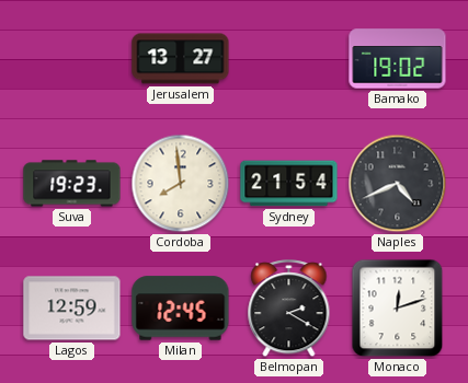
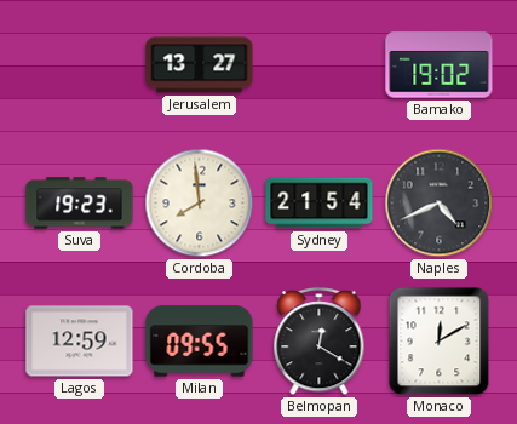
Milan: 12:45 -> 09:55
Belmopan: 2:20 -> 12:20
Monaco: 12:12 -> 12:10
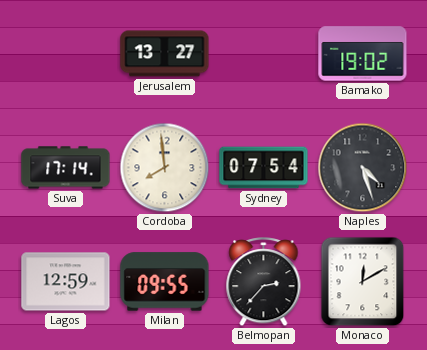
Suva: 19:23 -> 17:14
Sydney: 21:54 -> 07:54
Naples: 4:41 -> 4:27
Belmopan: 12:20 -> 2:37
